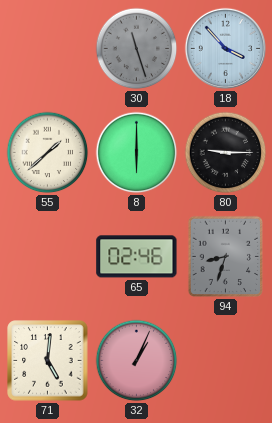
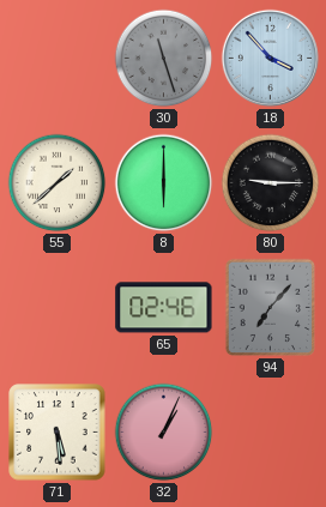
94: 8:33 -> 7:07
71: 5:01 -> 5:29
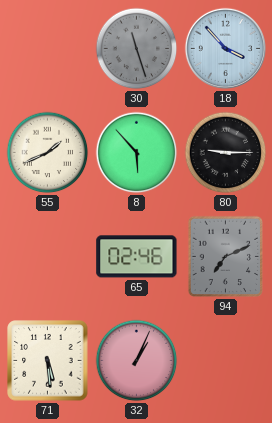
55: 1:38 -> 1:41
8: 6:00 -> 5:53
94: 7:07 -> 7:11
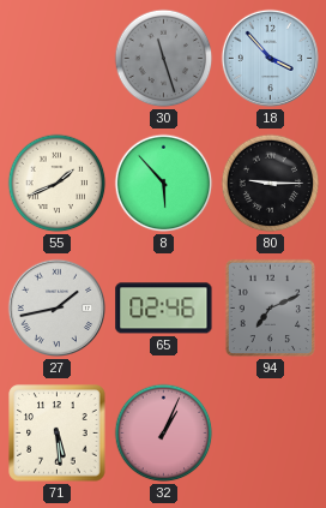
27: none -> 1:43
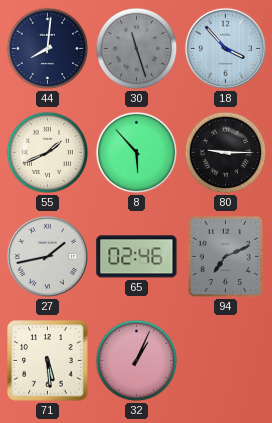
44: none -> 8:01
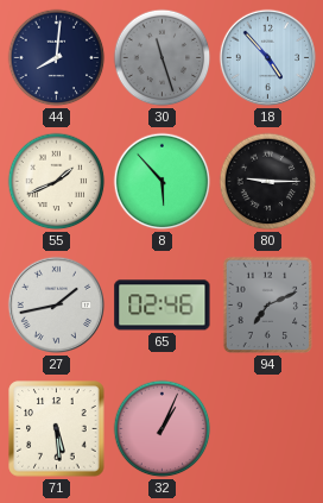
18: 3:53 -> 4:53
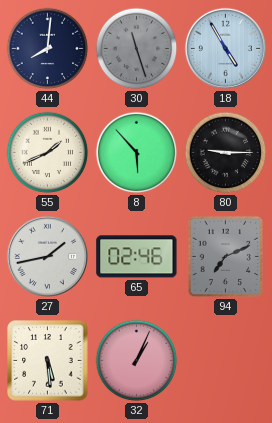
18: 4:53 -> 4:55
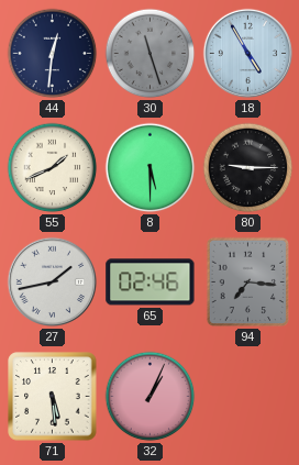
44: 8:01 -> 12:31
8: 5:53 -> 5:30
94: 7:11 -> 7:16
